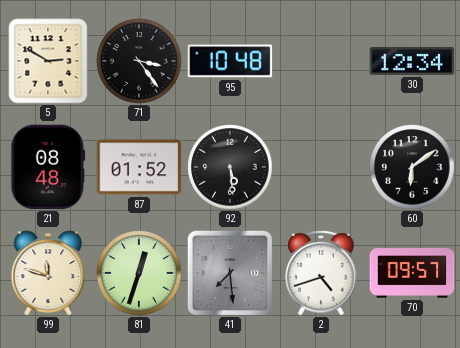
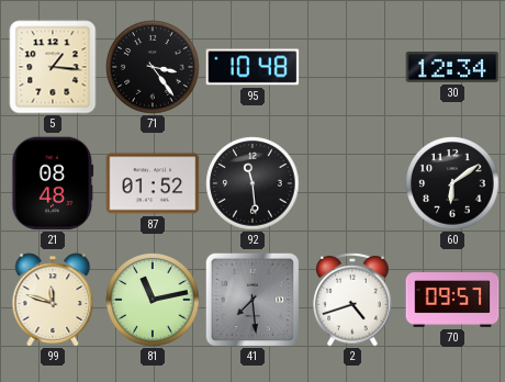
5: 2:50 -> 1:16
92: 5:29 -> 11:29
81: 12:33 -> 11:13
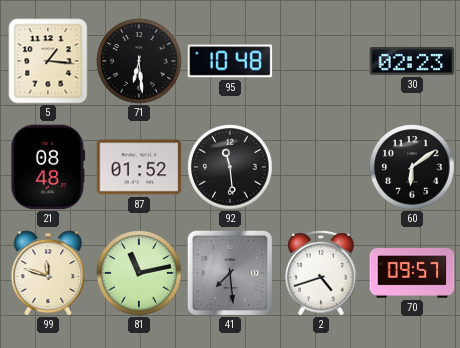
71: 3:24 -> 6:29
30: 12:34 -> 02:23
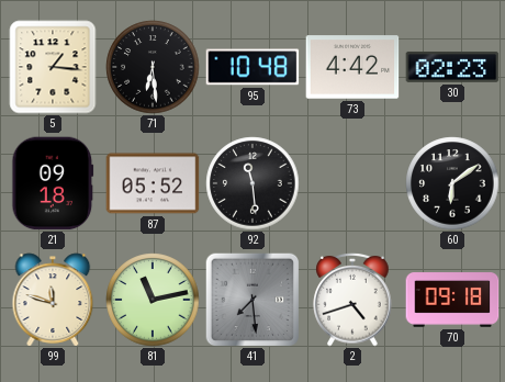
73: none -> 4:42
21: 08:48 -> 09:18
87: 01:52 -> 05:52
70: 09:57 -> 09:18
